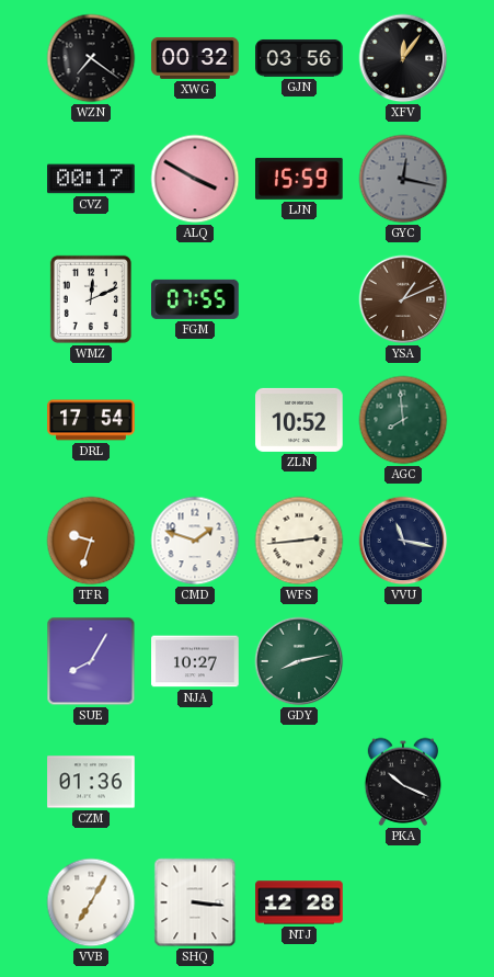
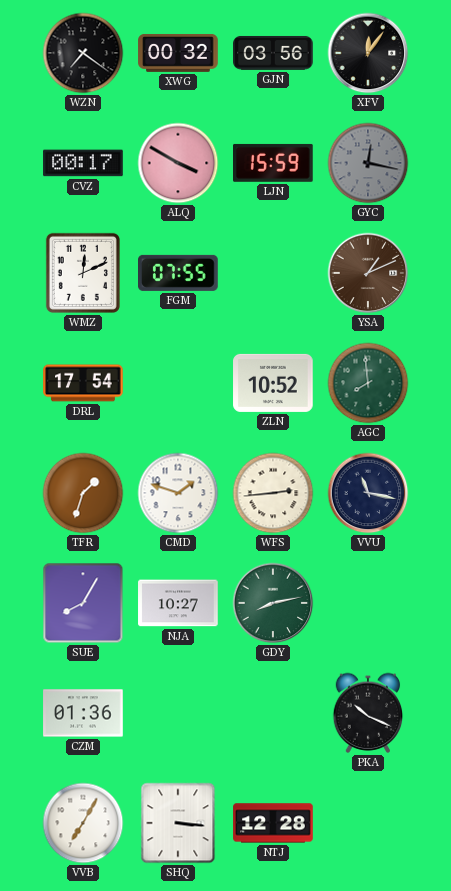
TFR: 9:33 -> 1:33
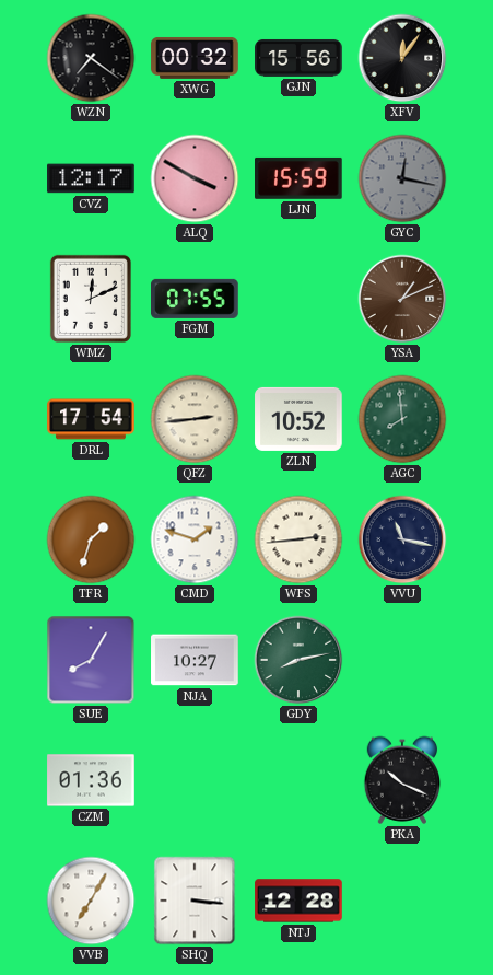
GJN: 03:56 -> 15:56
CVZ: 00:17 -> 12:17
QFZ: none -> 2:44
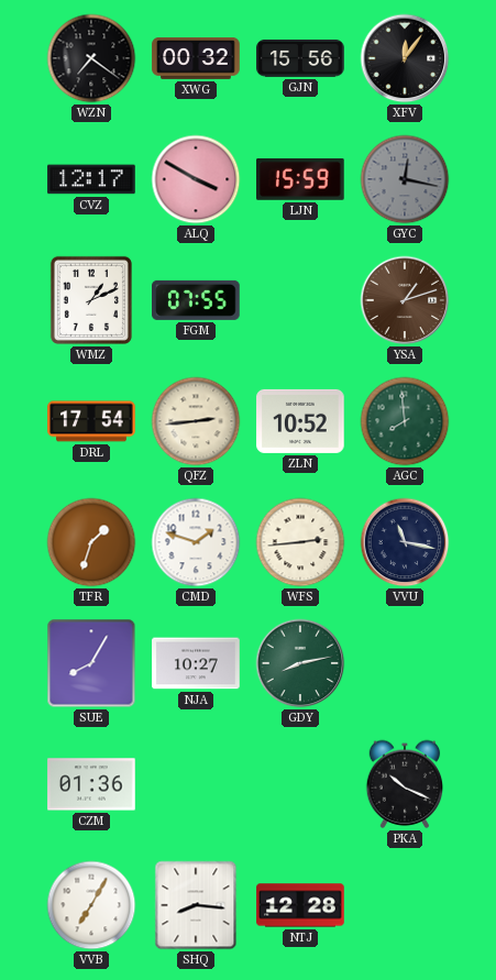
WMZ: 12:11 -> 1:11
YSA: 1:11 -> 1:12
SHQ: 3:16 -> 8:16
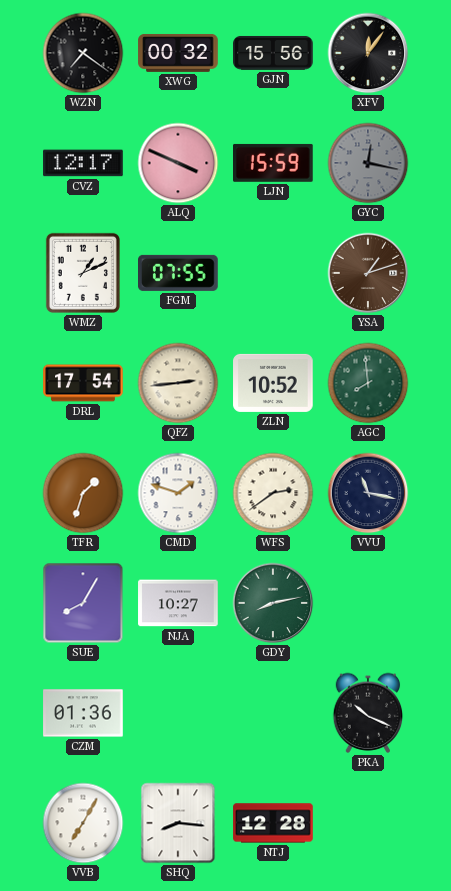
ALQ: 3:50 -> 3:49
WFS: 2:44 -> 2:39
